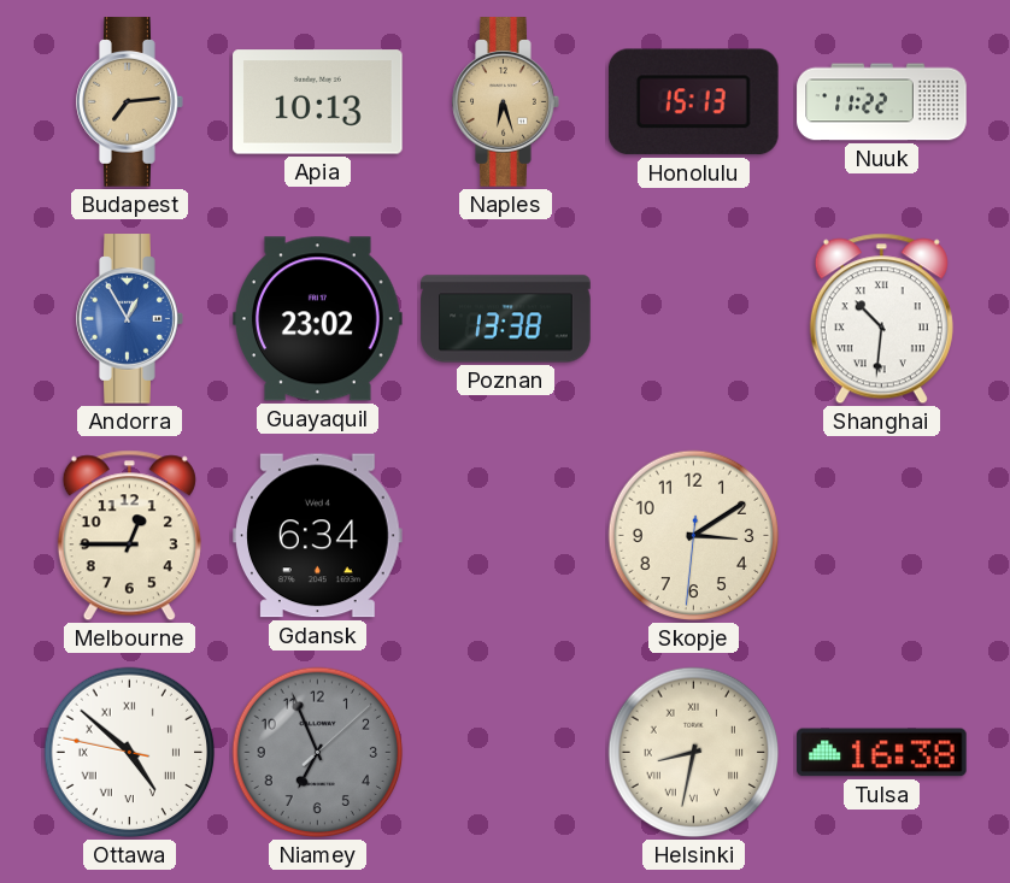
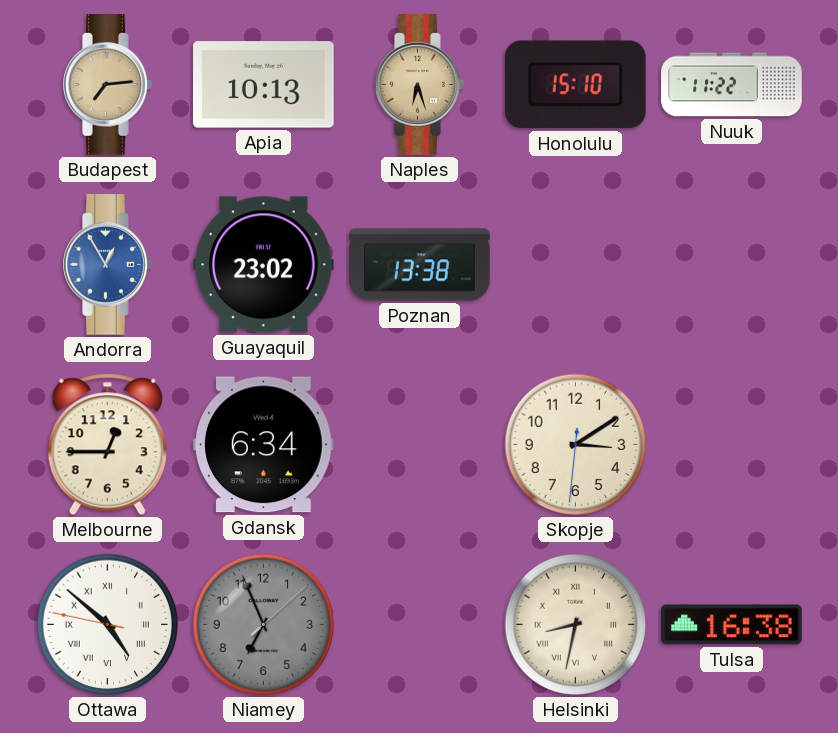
Honolulu: 15:13 -> 15:10
Shanghai: 10:31 -> none
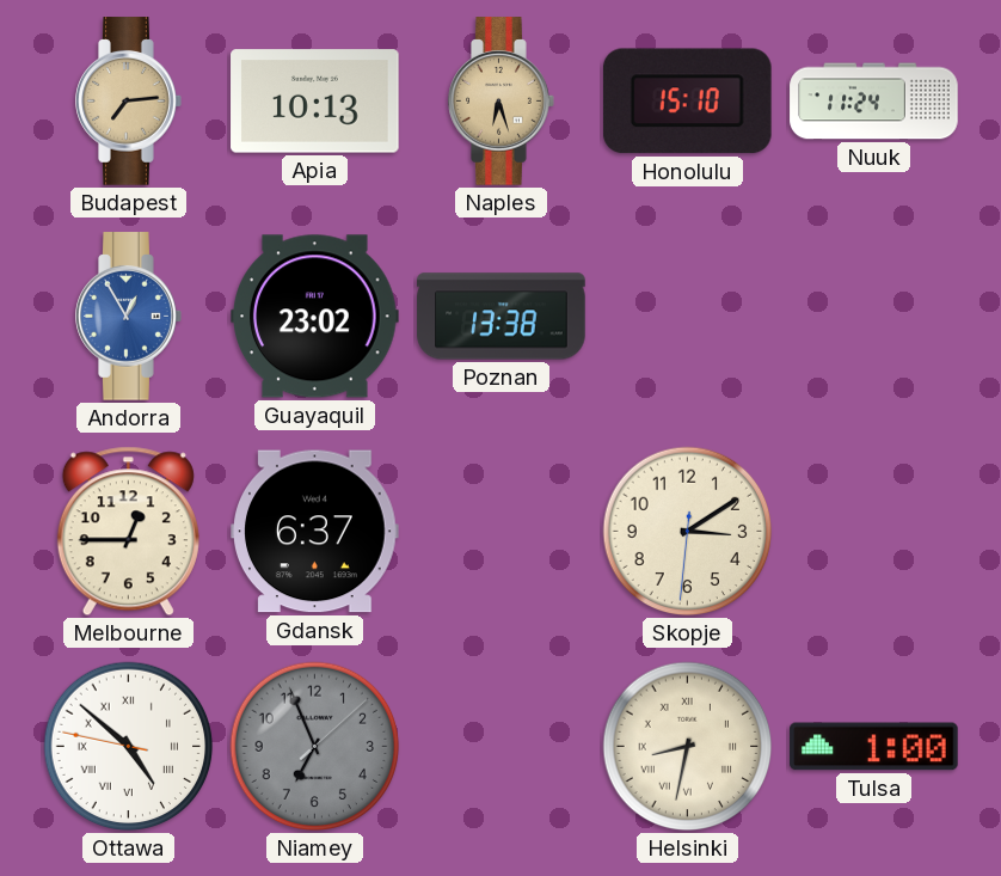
Nuuk: 11:22 -> 11:24
Gdansk: 6:34 -> 6:37
Tulsa: 16:38 -> 1:00
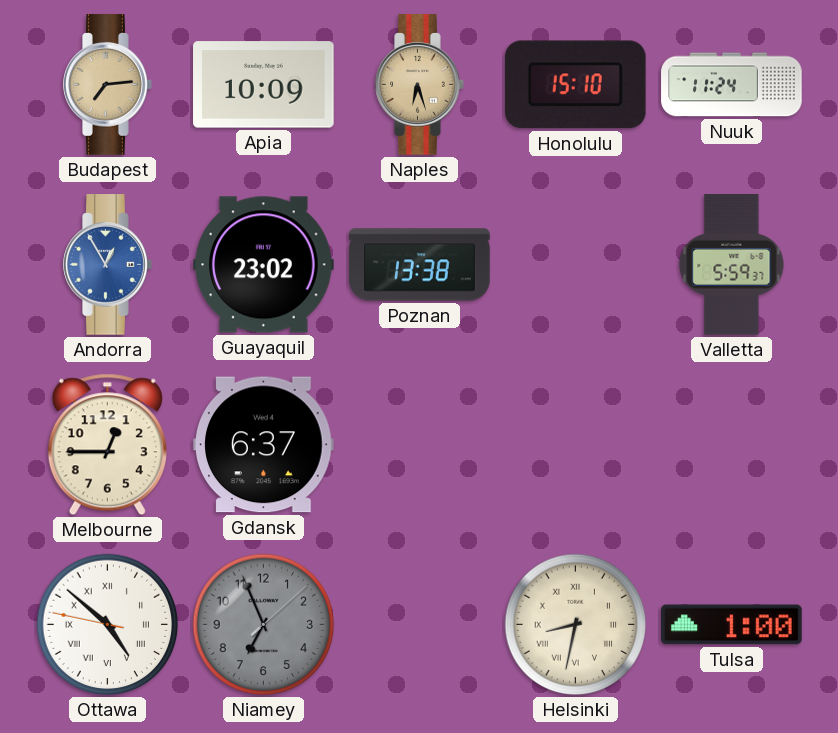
Apia: 10:13 -> 10:09
Valletta: none -> 5:59
Skopje: 3:09 -> none
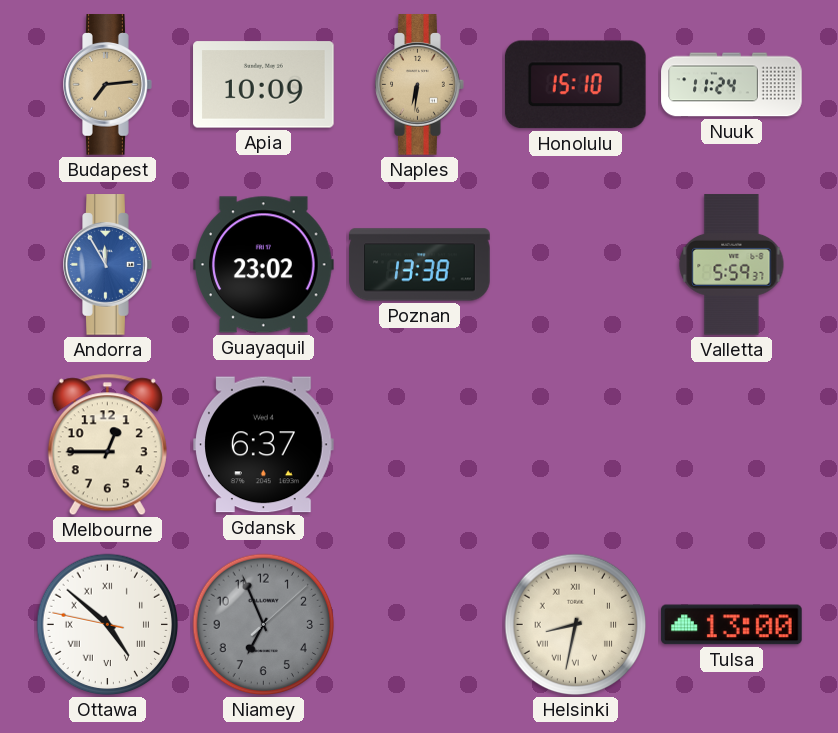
Naples: 6:27 -> 6:31
Andorra: 12:55 -> 11:55
Tulsa: 1:00 -> 13:00
